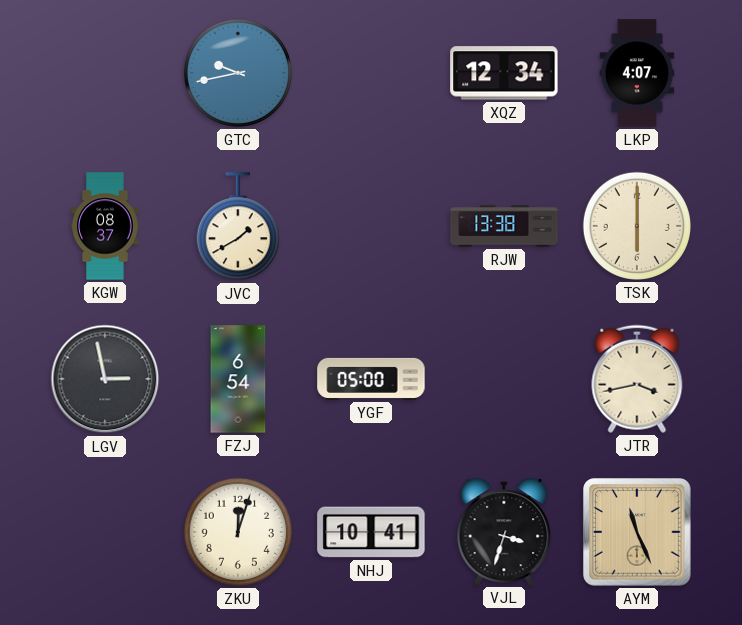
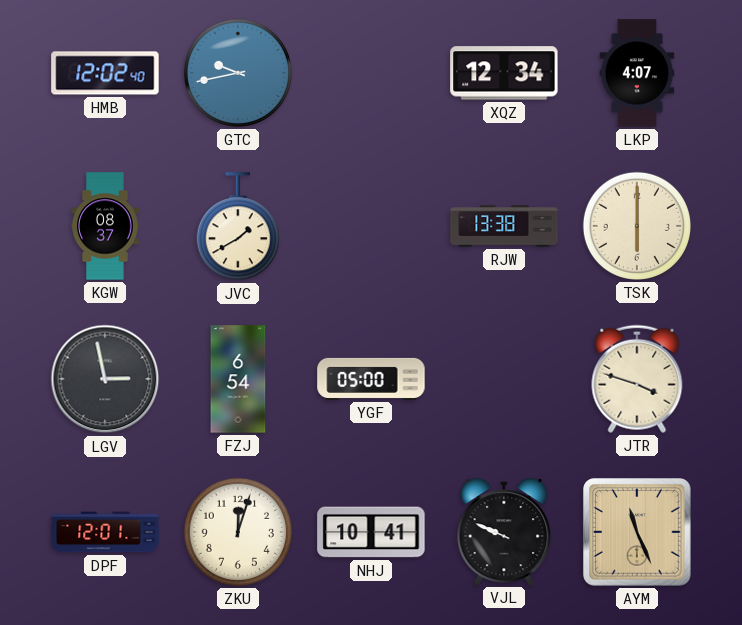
HMB: none -> 12:02
JTR: 3:43 -> 3:48
DPF: none -> 12:01
VJL: 3:33 -> 9:49
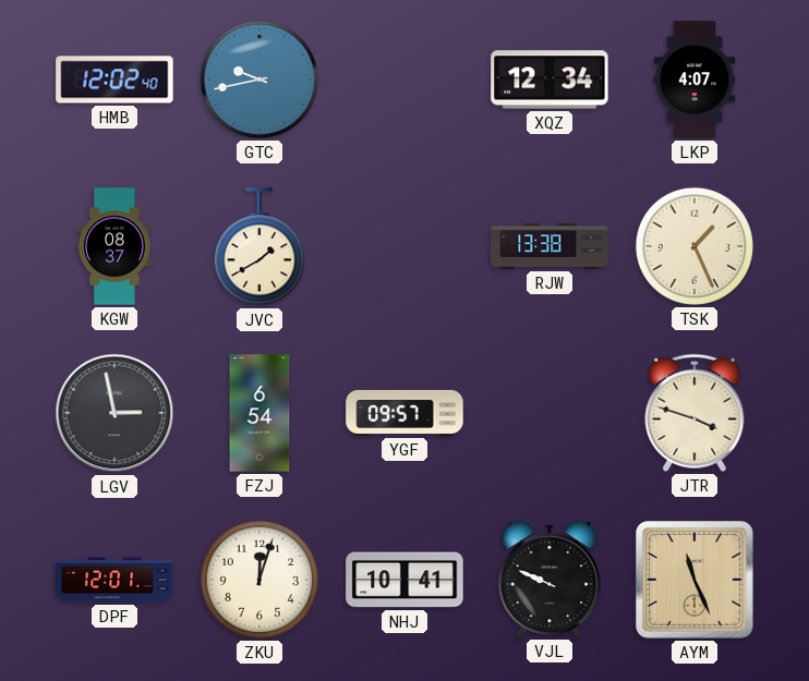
TSK: 6:00 -> 1:26
YGF: 05:00 -> 09:57
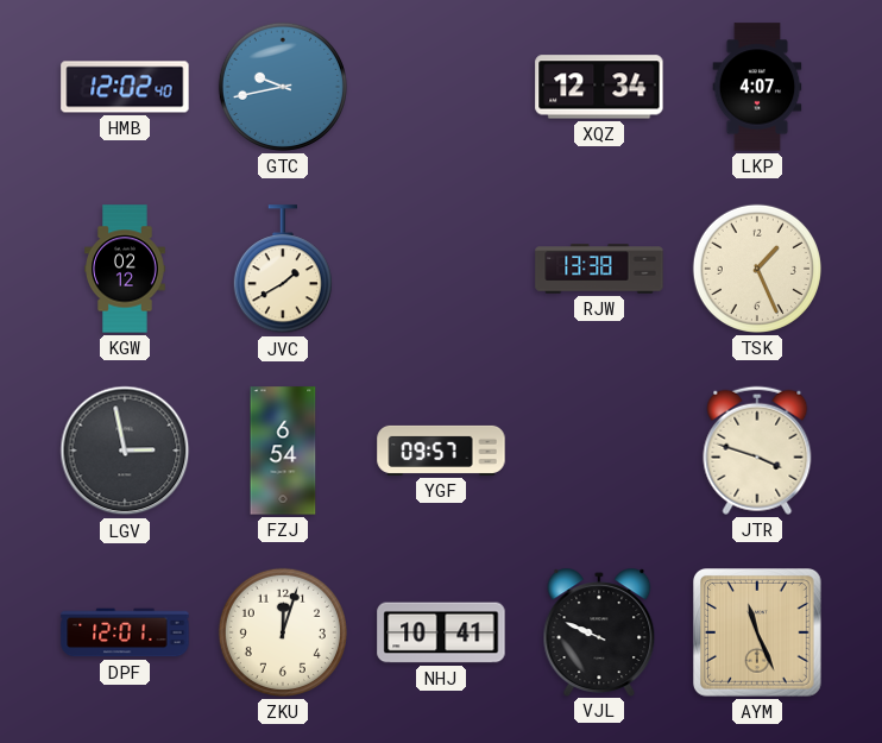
KGW: 08:37 -> 02:12
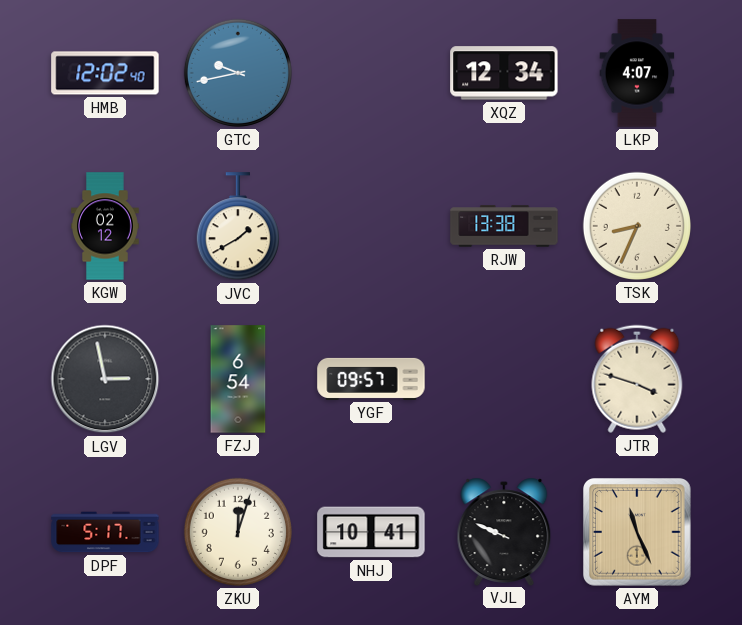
TSK: 1:26 -> 8:34
DPF: 12:01 -> 5:17
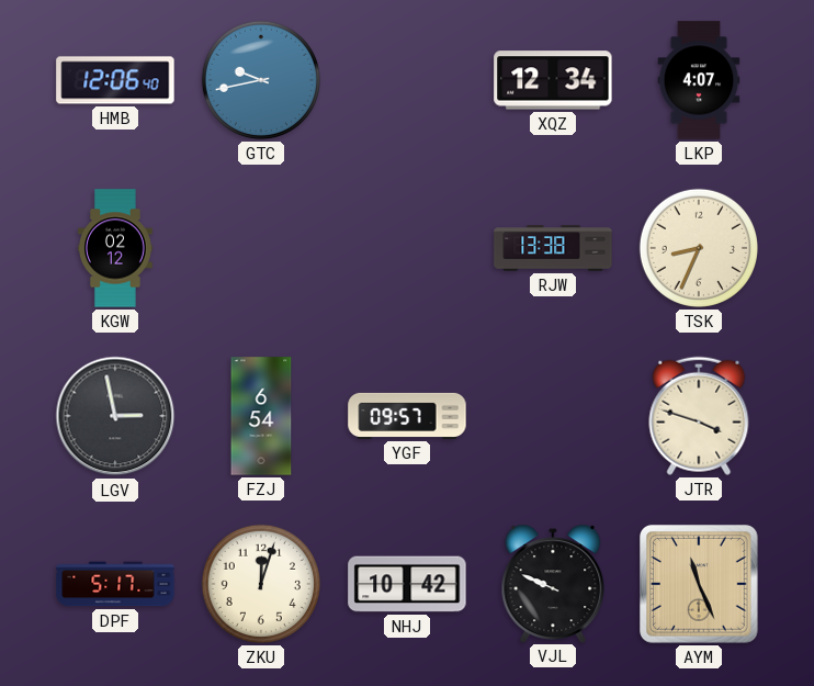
HMB: 12:02 -> 12:06
JVC: 1:40 -> none
NHJ: 10:41 -> 10:42
